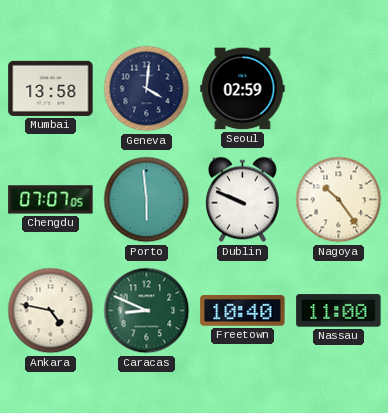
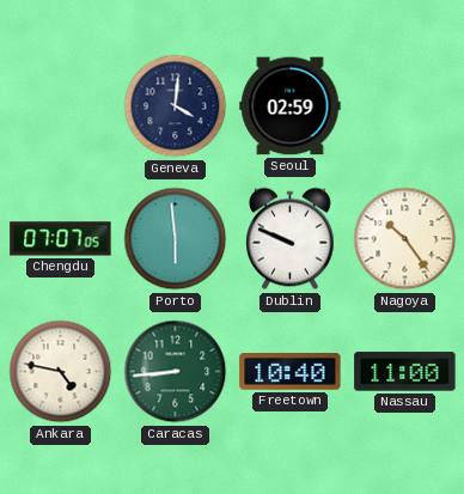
Mumbai: 13:58 -> none
Caracas: 8:49 -> 8:44
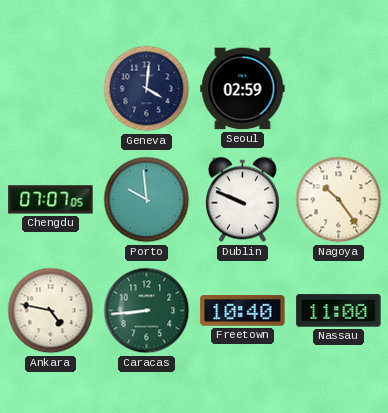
Porto: 5:59 -> 9:59
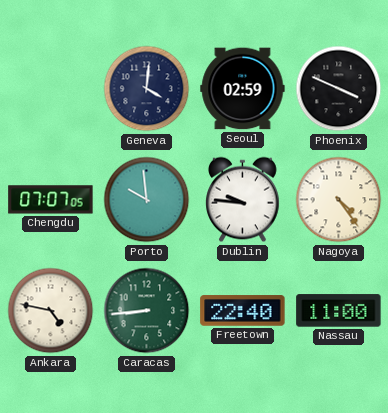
Phoenix: none -> 3:49
Dublin: 9:49 -> 9:46
Nagoya: 10:24 -> 4:24
Freetown: 10:40 -> 22:40
